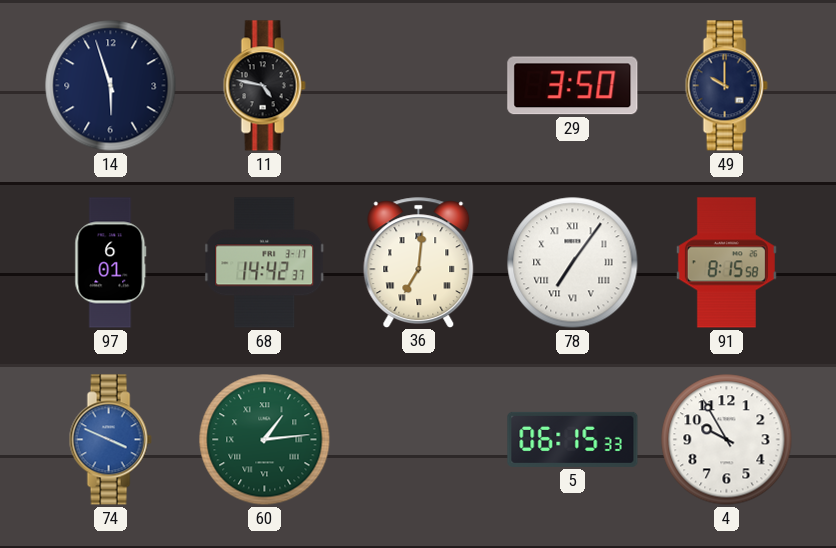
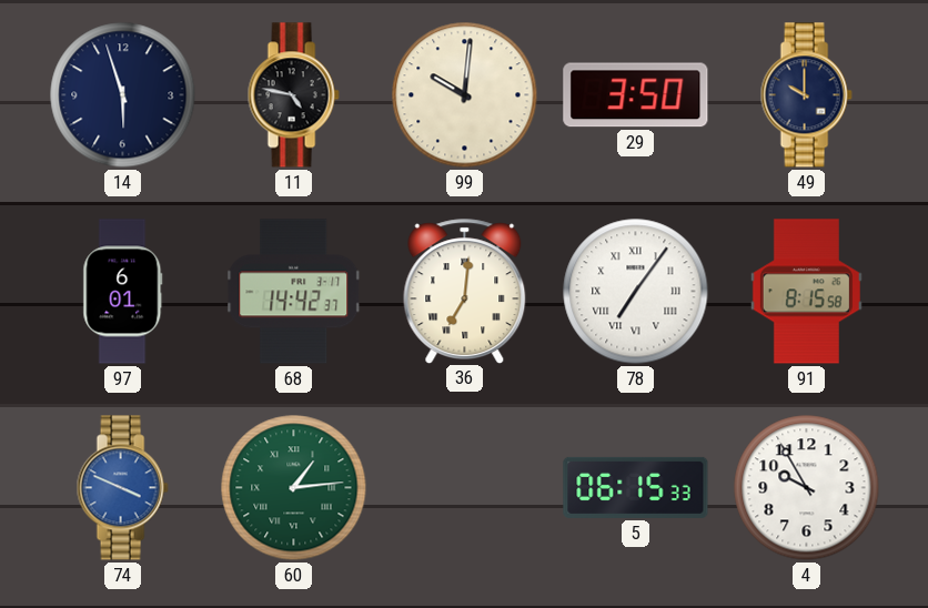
99: none -> 10:01
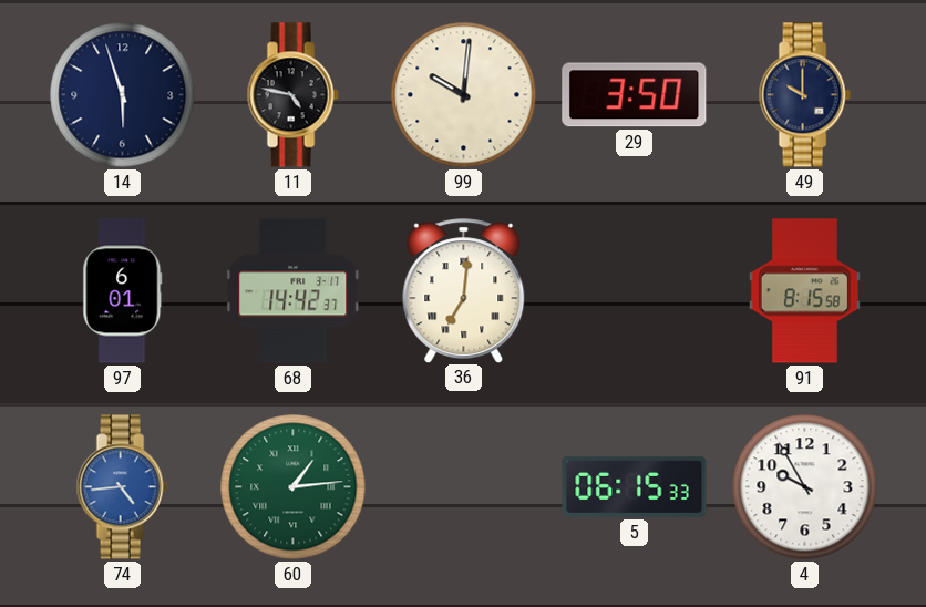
78: 7:06 -> none
74: 3:49 -> 4:44
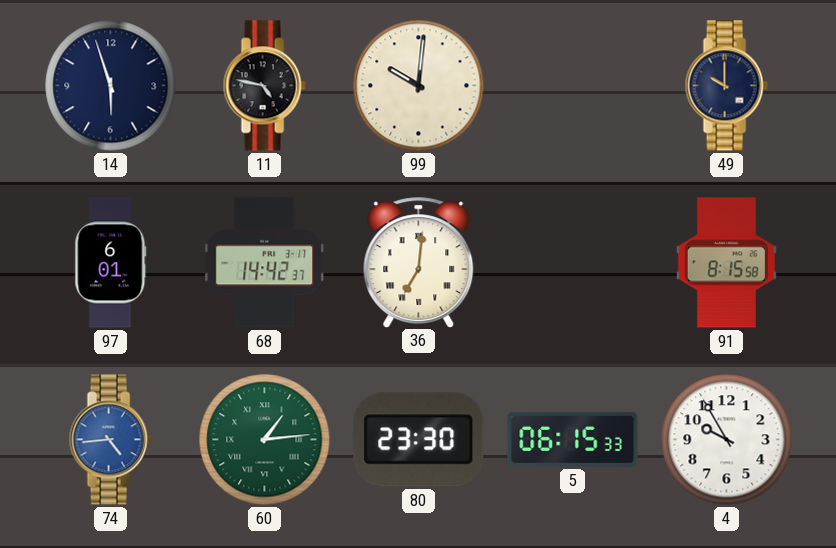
29: 3:50 -> none
80: none -> 23:30
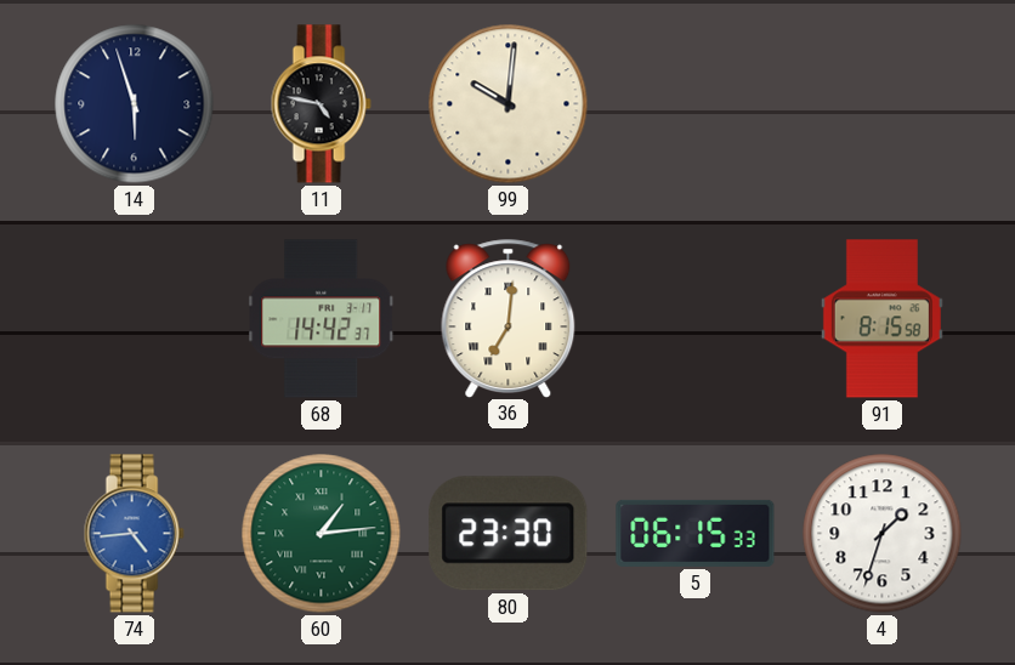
49: 10:00 -> none
97: 6:01 -> none
4: 9:55 -> 1:33
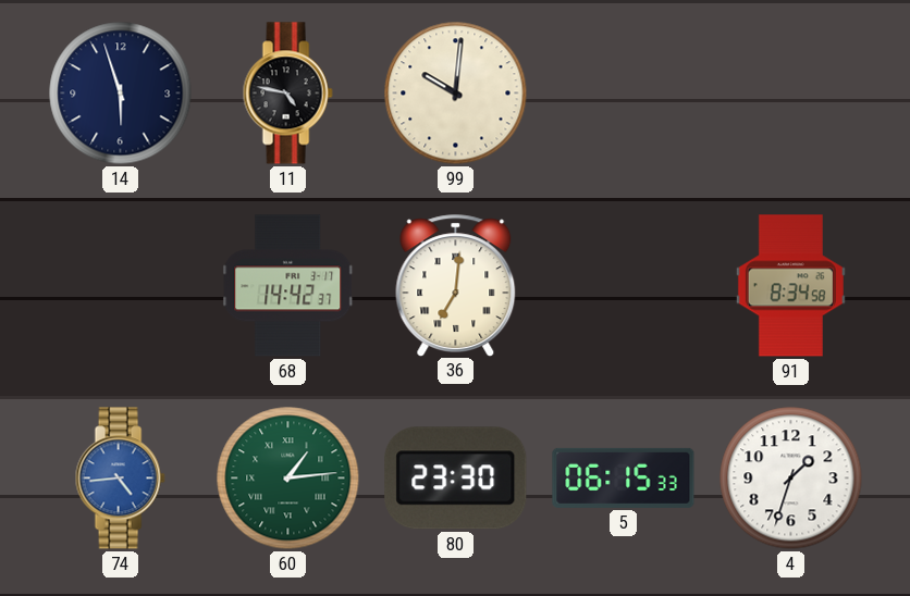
91: 8:15 -> 8:34
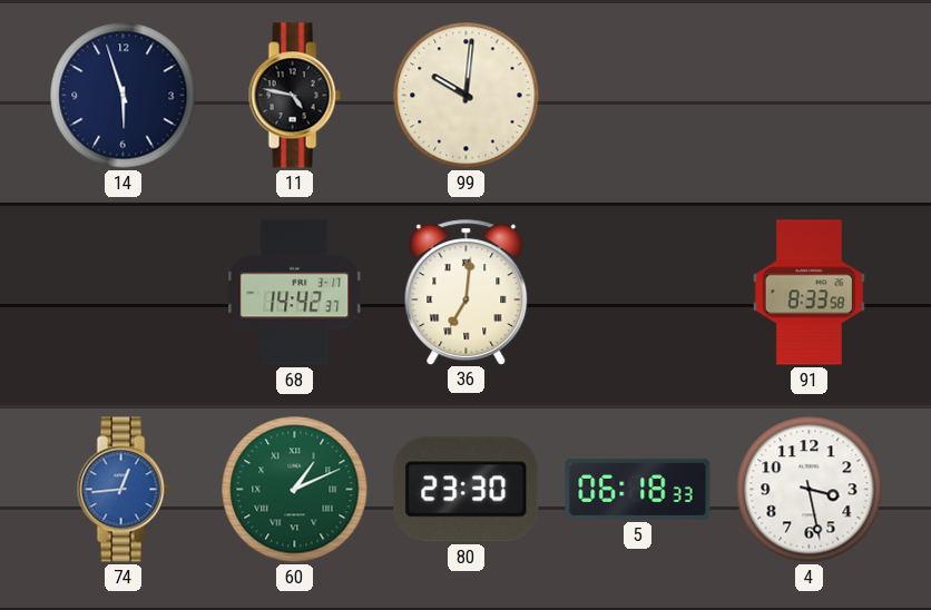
91: 8:34 -> 8:33
74: 4:44 -> 12:44
60: 1:14 -> 1:11
5: 06:15 -> 06:18
4: 1:33 -> 3:28
